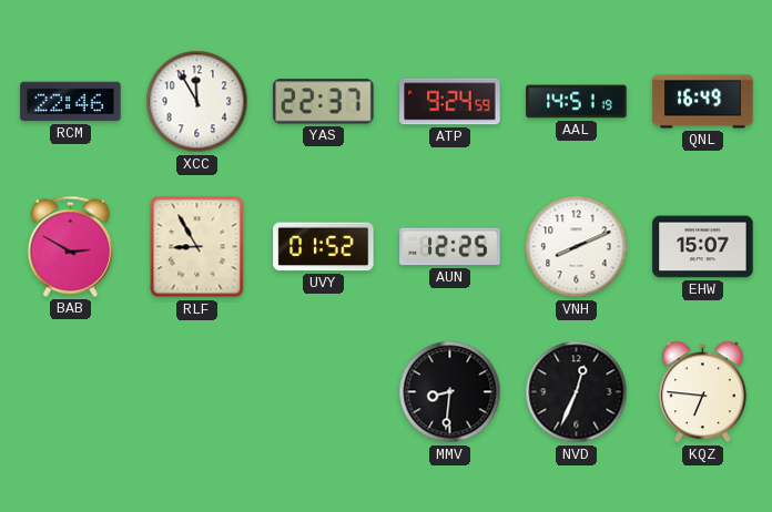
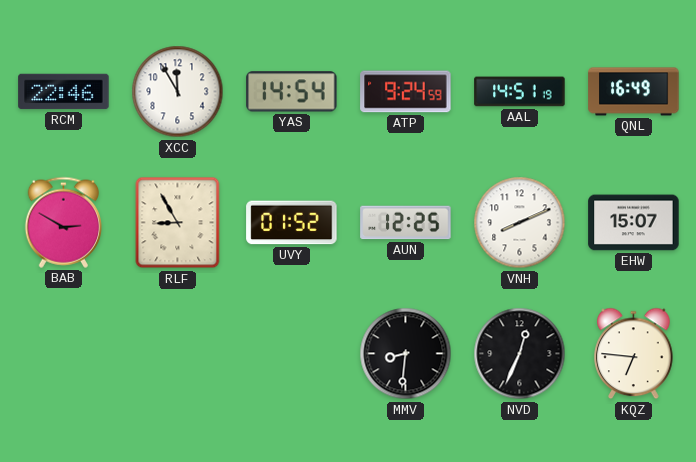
YAS: 22:37 -> 14:54
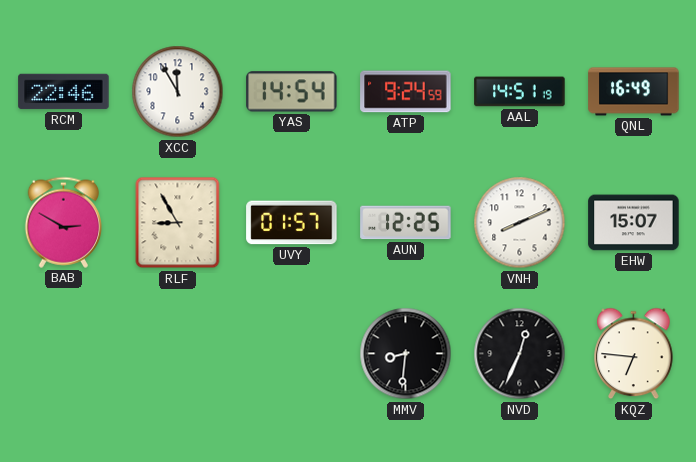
UVY: 01:52 -> 01:57
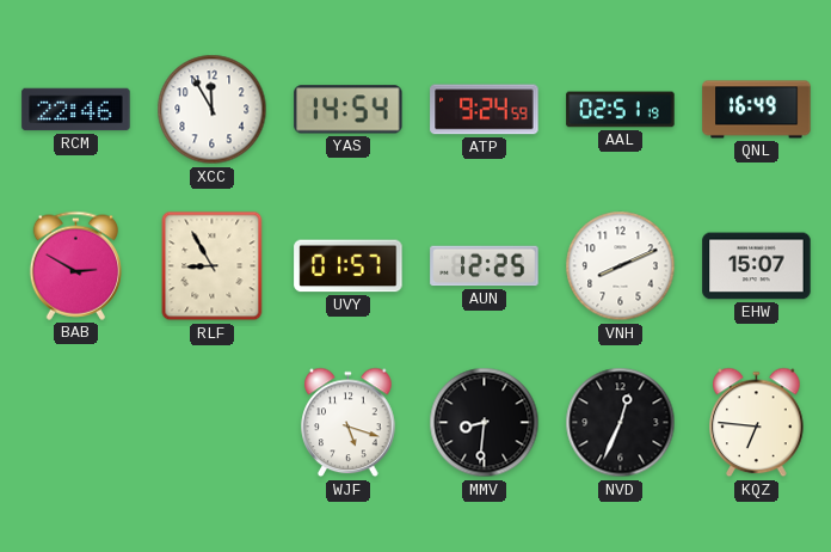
AAL: 14:51 -> 02:51
WJF: none -> 5:18
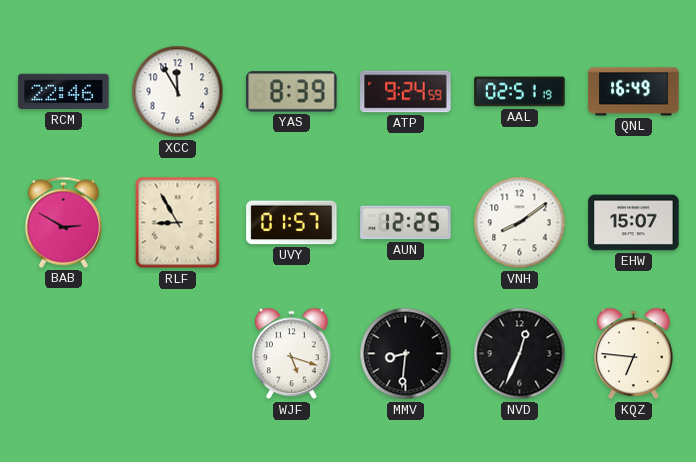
YAS: 14:54 -> 8:39
VNH: 8:11 -> 8:09
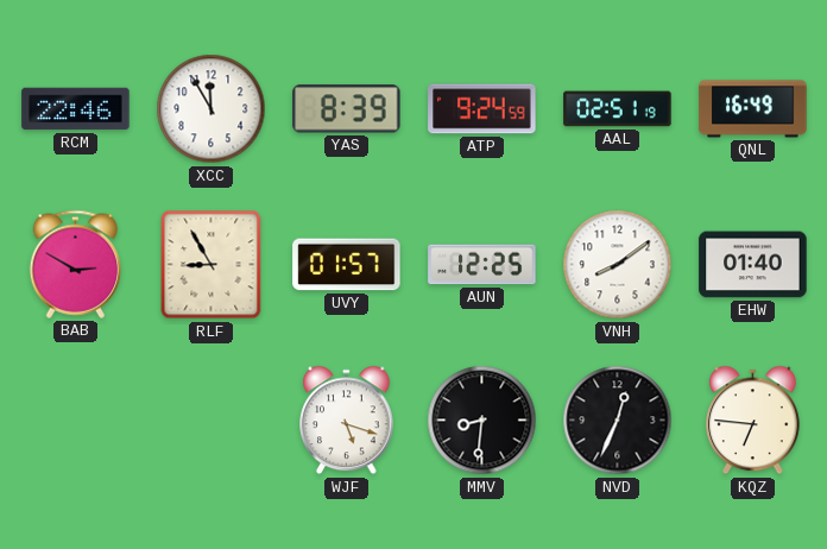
EHW: 15:07 -> 01:40
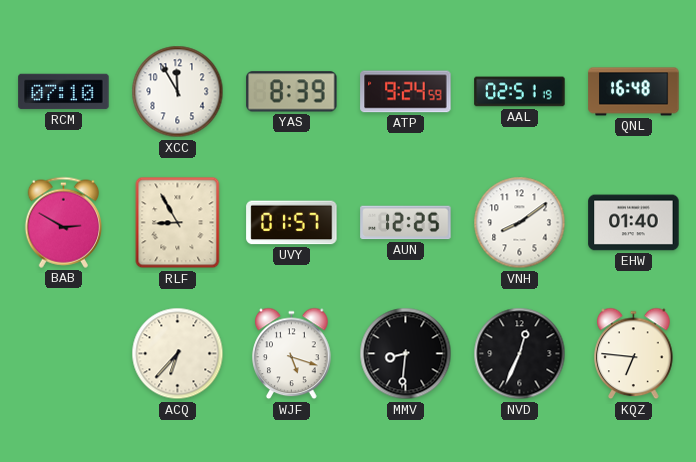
RCM: 22:46 -> 07:10
QNL: 16:49 -> 16:48
ACQ: none -> 6:37
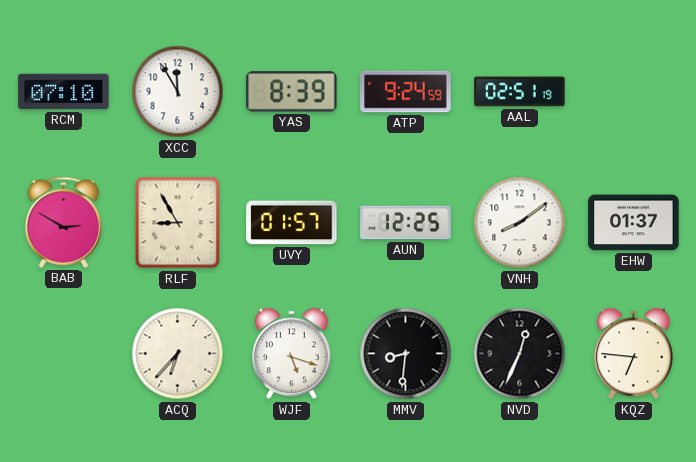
QNL: 16:48 -> none
EHW: 01:40 -> 01:37
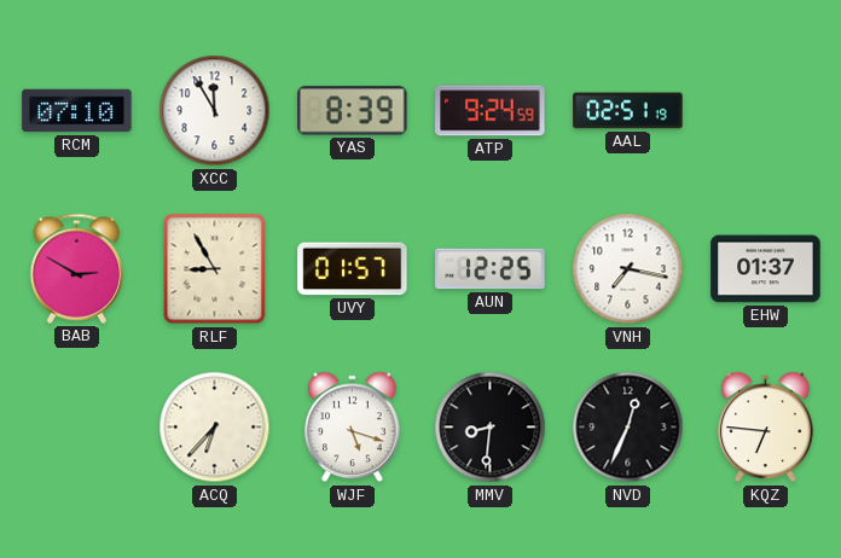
VNH: 8:09 -> 7:17
